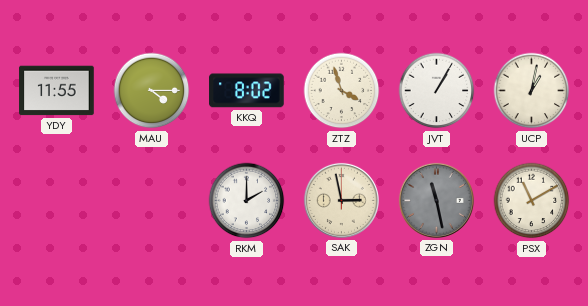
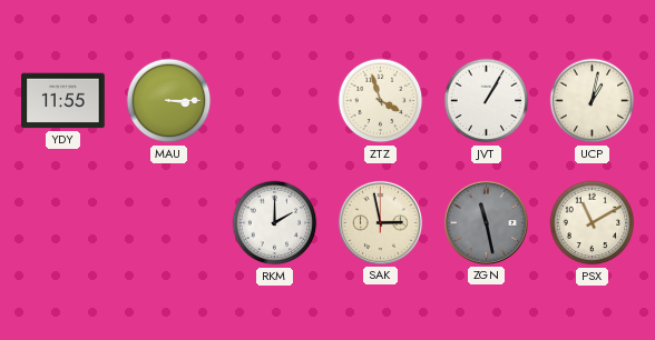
MAU: 4:15 -> 3:15
KKQ: 8:02 -> none
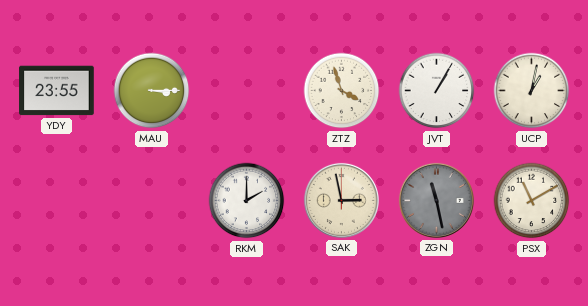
YDY: 11:55 -> 23:55
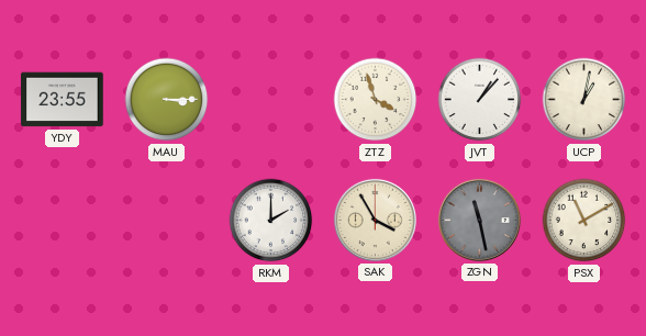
JVT: 1:05 -> 1:07
SAK: 2:58 -> 3:55
